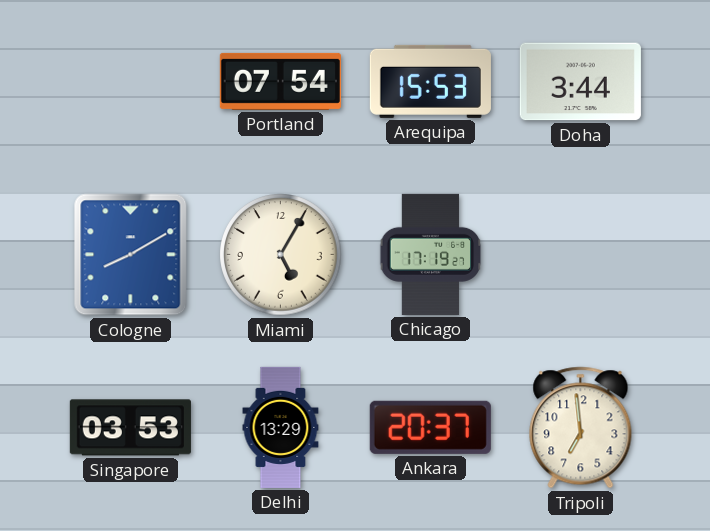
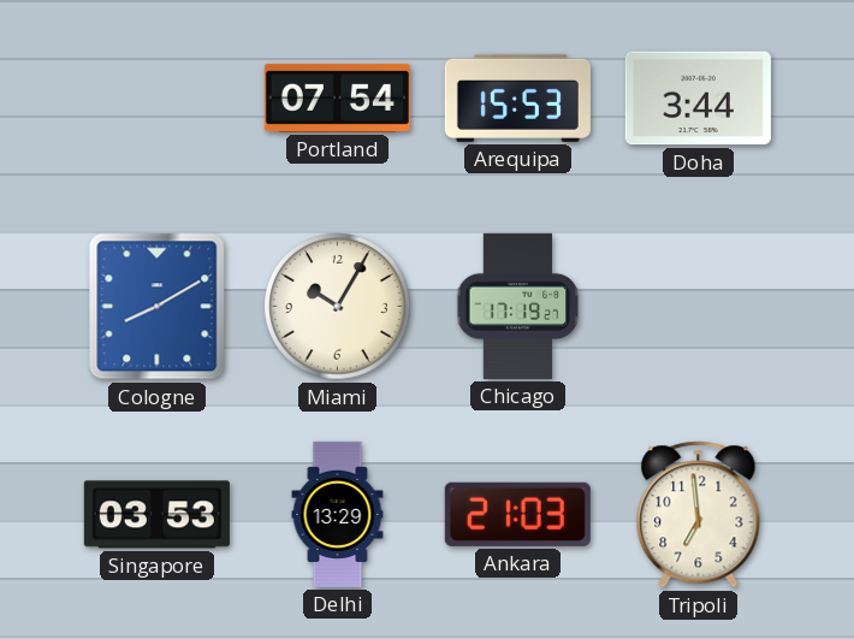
Miami: 5:05 -> 10:05
Ankara: 20:37 -> 21:03
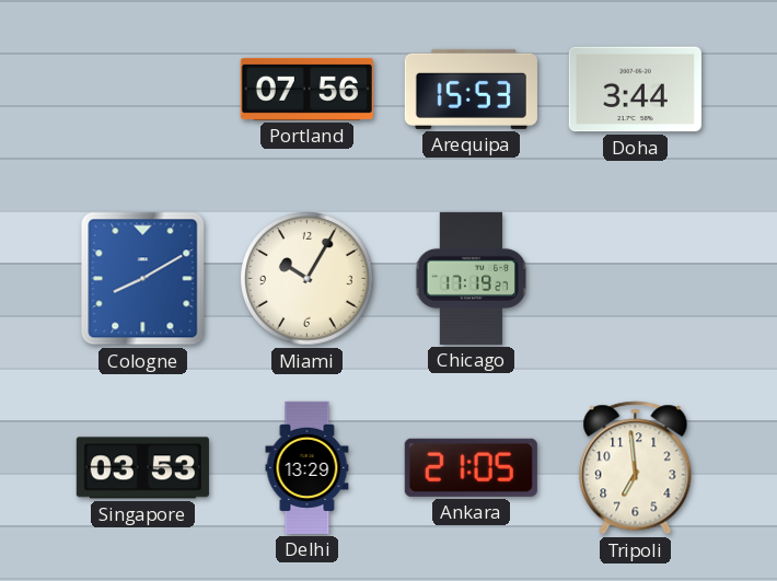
Portland: 07:54 -> 07:56
Ankara: 21:03 -> 21:05
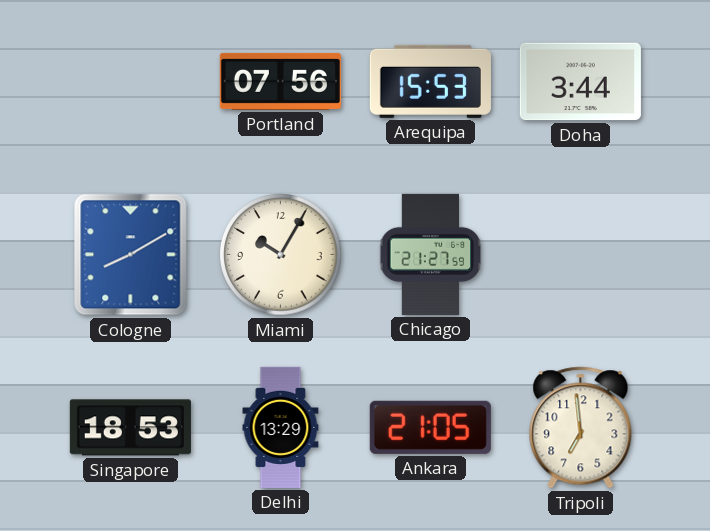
Chicago: 17:19 -> 21:27
Singapore: 03:53 -> 18:53
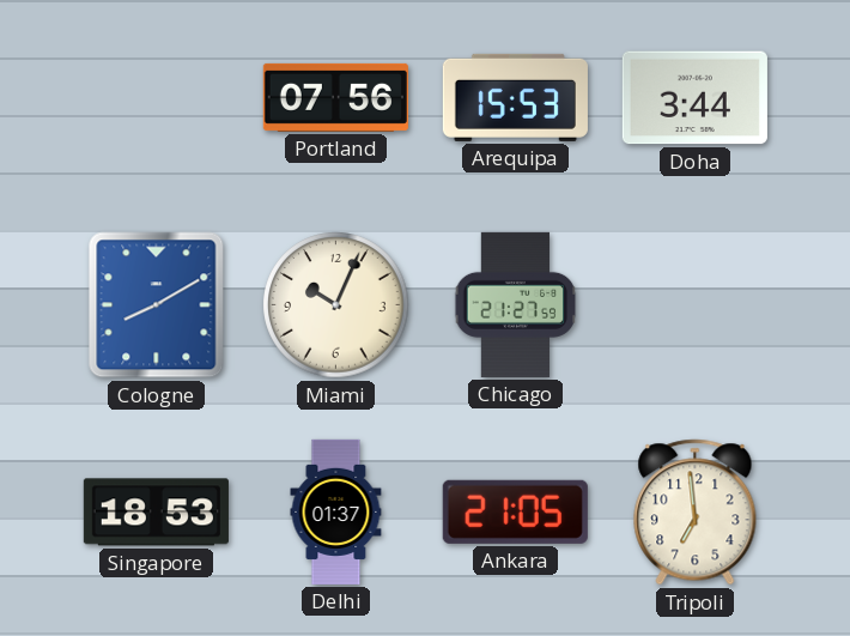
Miami: 10:05 -> 10:04
Delhi: 13:29 -> 01:37
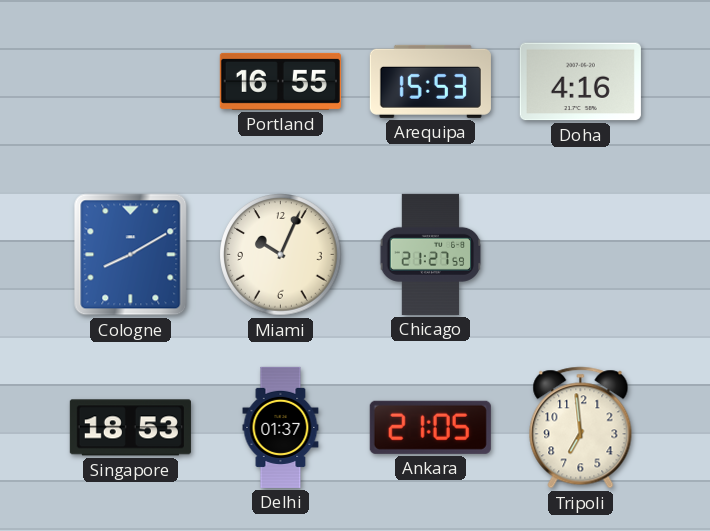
Portland: 07:56 -> 16:55
Doha: 3:44 -> 4:16
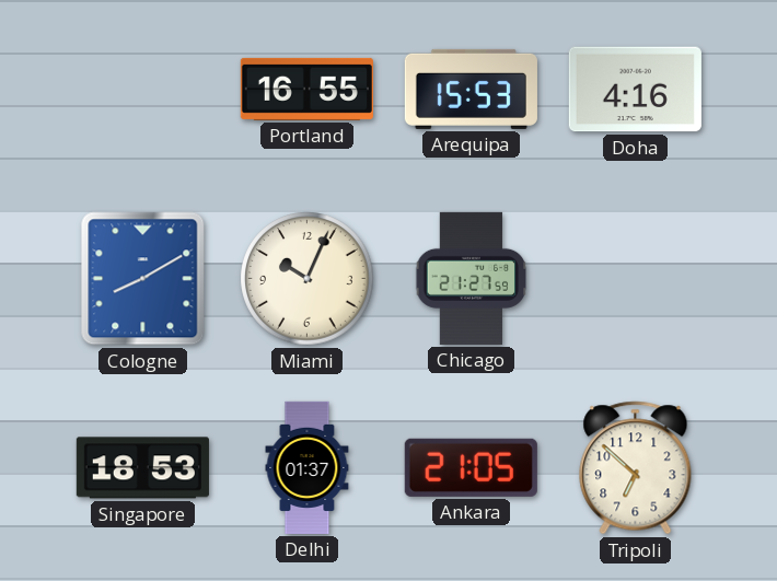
Tripoli: 6:59 -> 6:52
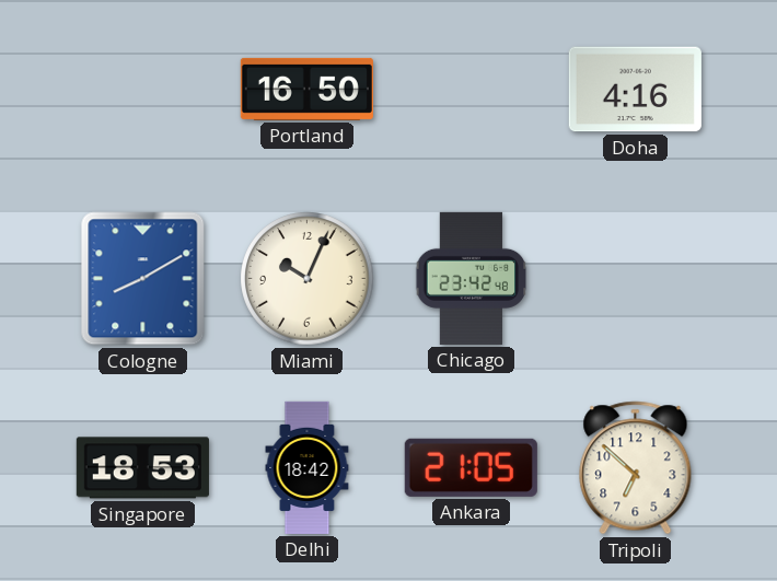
Portland: 16:55 -> 16:50
Arequipa: 15:53 -> none
Chicago: 21:27 -> 23:42
Delhi: 01:37 -> 18:42
